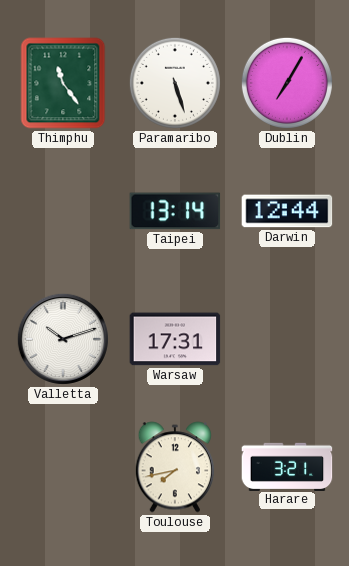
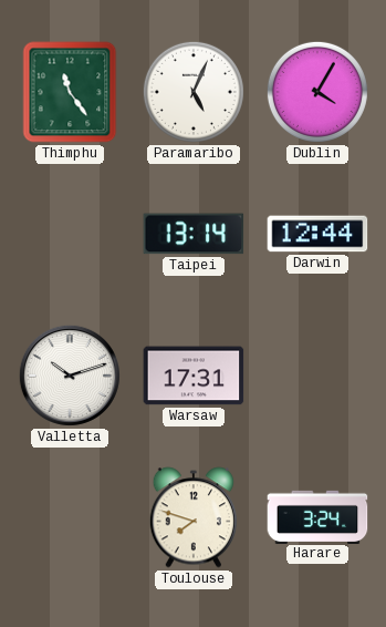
Paramaribo: 5:27 -> 5:04
Dublin: 7:05 -> 4:05
Toulouse: 7:43 -> 7:48
Harare: 3:21 -> 3:24
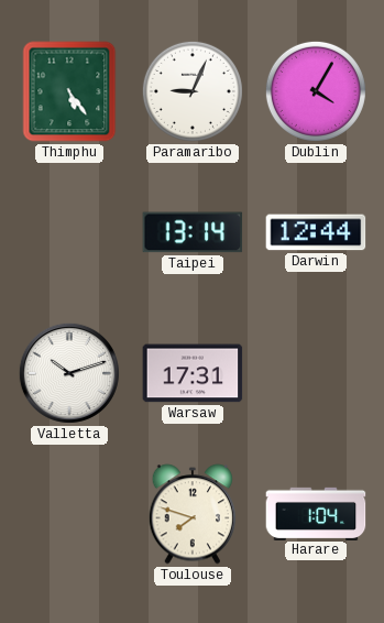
Thimphu: 11:24 -> 5:24
Paramaribo: 5:04 -> 9:04
Harare: 3:24 -> 1:04
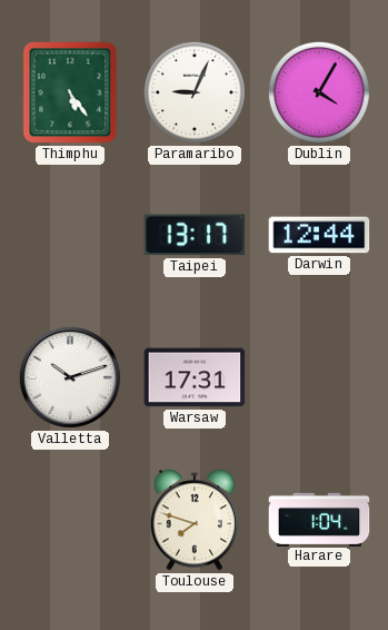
Taipei: 13:14 -> 13:17
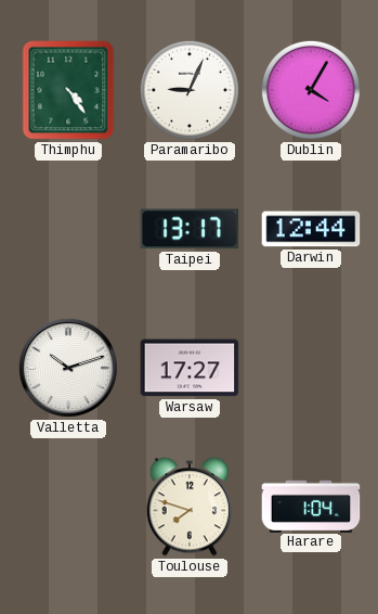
Thimphu: 5:24 -> 4:24
Warsaw: 17:31 -> 17:27
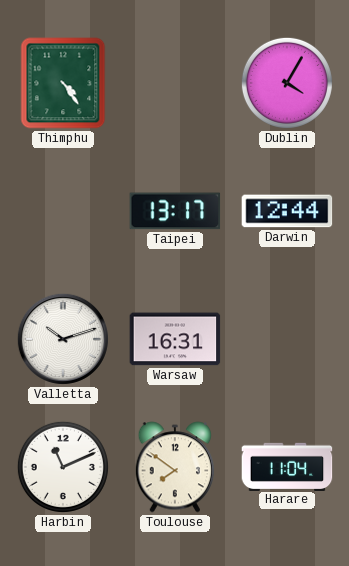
Paramaribo: 9:04 -> none
Warsaw: 17:27 -> 16:31
Harbin: none -> 11:11
Toulouse: 7:48 -> 7:51
Harare: 1:04 -> 11:04
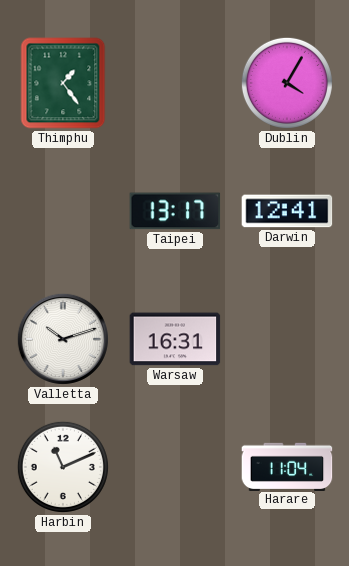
Thimphu: 4:24 -> 1:24
Darwin: 12:44 -> 12:41
Toulouse: 7:51 -> none
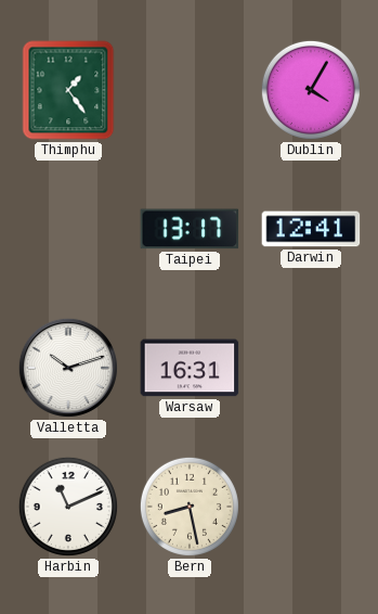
Bern: none -> 8:28
Harare: 11:04 -> none
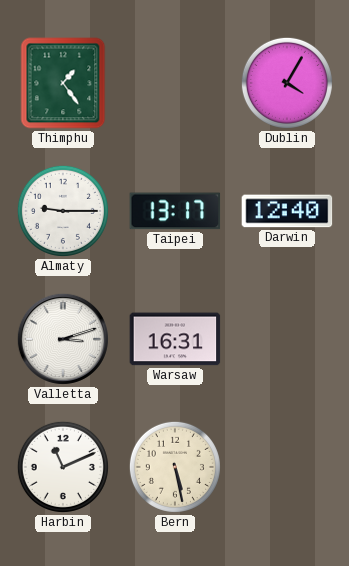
Almaty: none -> 9:15
Darwin: 12:41 -> 12:40
Valletta: 10:12 -> 3:12
Bern: 8:28 -> 5:28
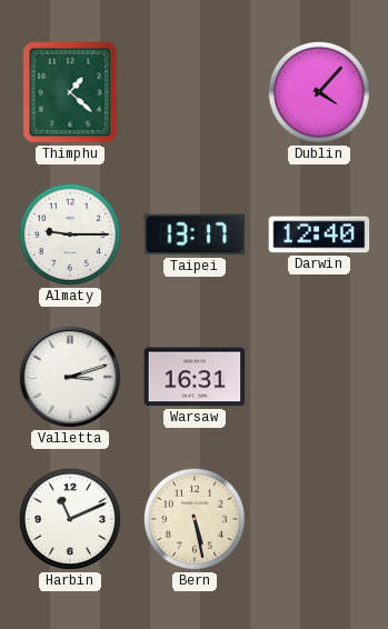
Thimphu: 1:24 -> 1:22
Dublin: 4:05 -> 4:07
